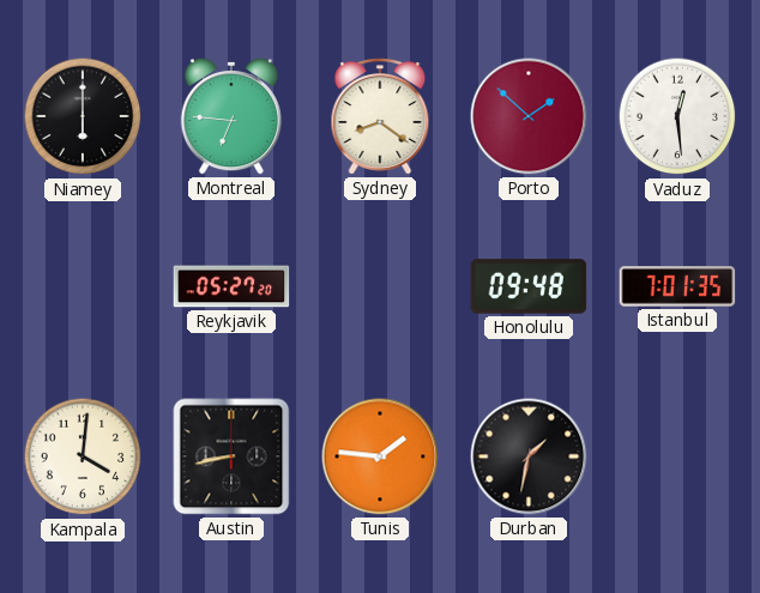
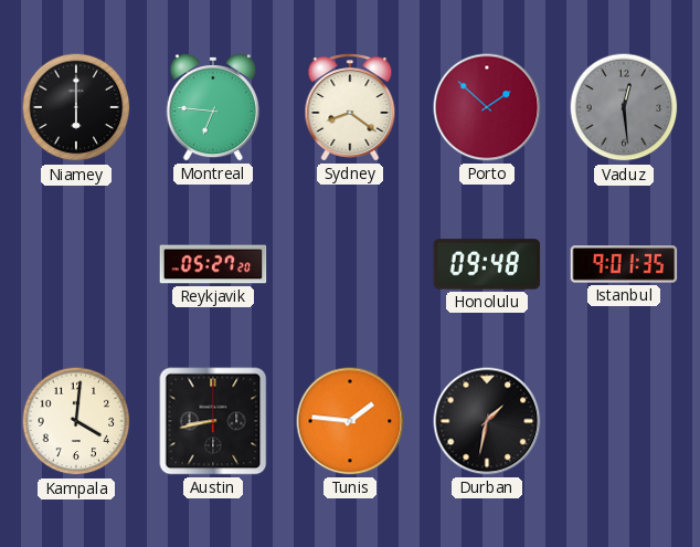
Vaduz dial: white -> grey
Istanbul: 7:01 -> 9:01
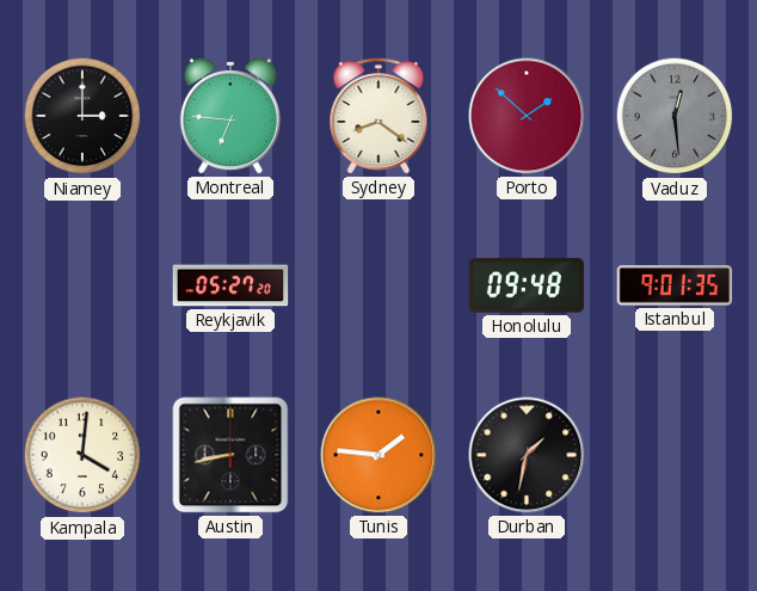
Niamey: 6:00 -> 3:00
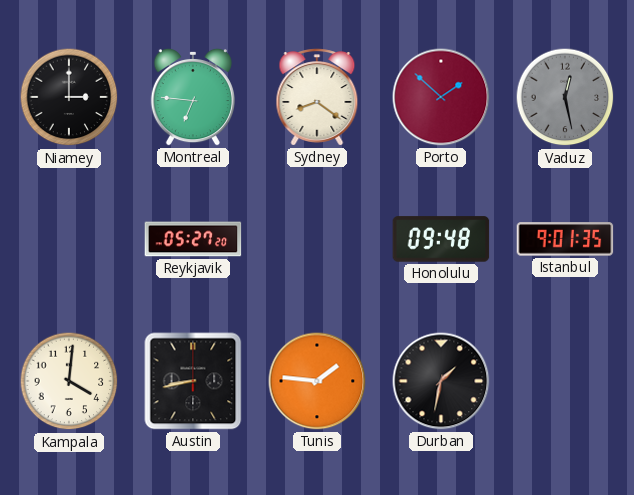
Vaduz: 12:29 -> 12:28
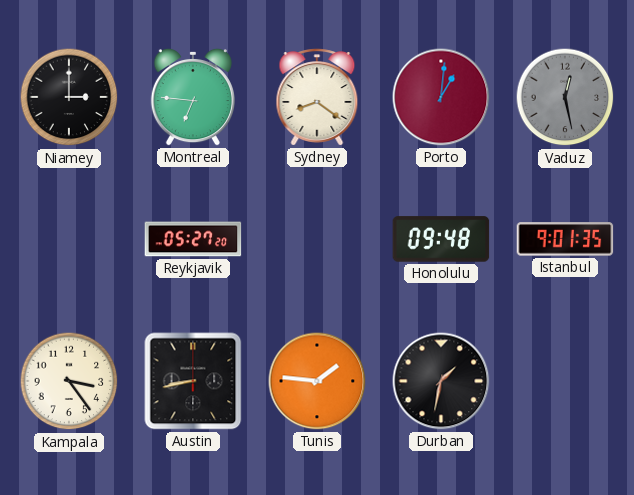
Porto: 1:52 -> 1:01
Kampala: 4:01 -> 3:24
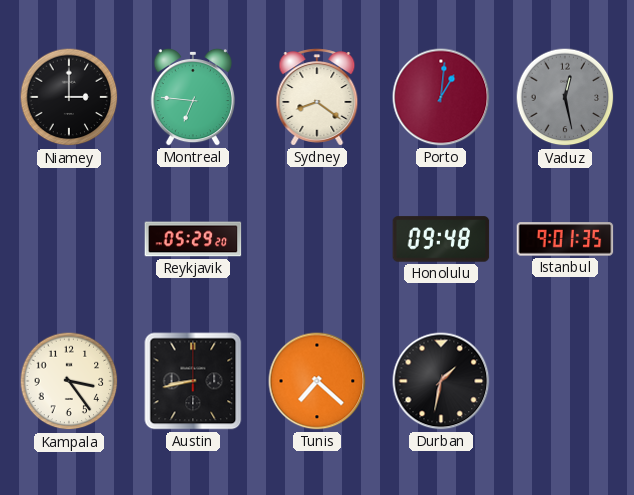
Reykjavik: 05:27 -> 05:29
Tunis: 1:46 -> 7:22
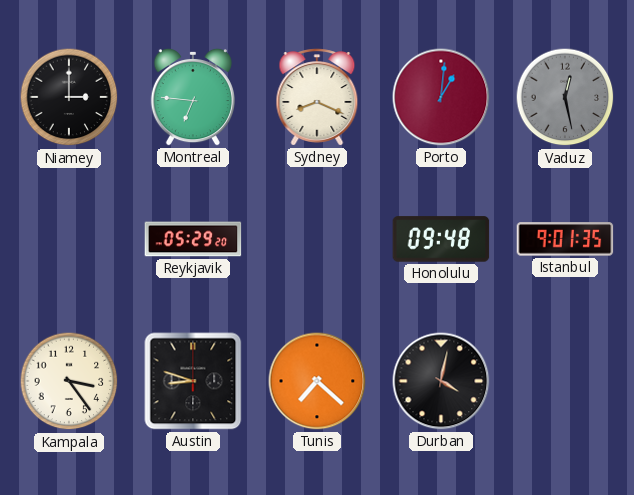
Sydney: 8:21 -> 8:19
Austin: 8:43 -> 8:48
Durban: 1:32 -> 4:02
